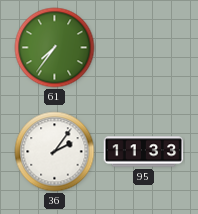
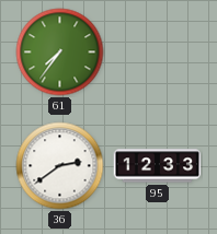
36: 2:06 -> 2:39
95: 11:33 -> 12:33
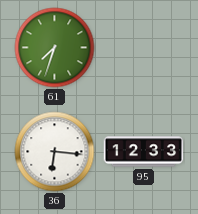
61: 7:36 -> 7:33
36: 2:39 -> 6:16
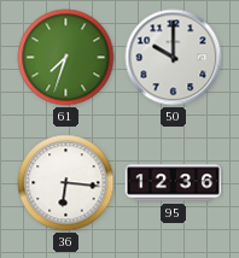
50: none -> 10:00
95: 12:33 -> 12:36
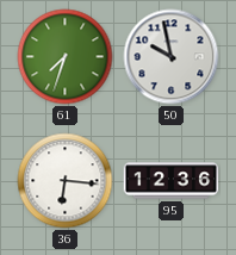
50: 10:00 -> 9:58
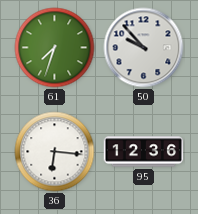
50: 9:58 -> 9:53
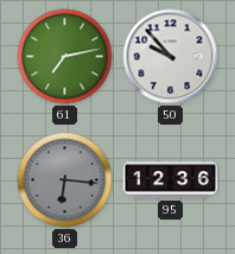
61: 7:33 -> 7:13
36 dial: white -> grey
